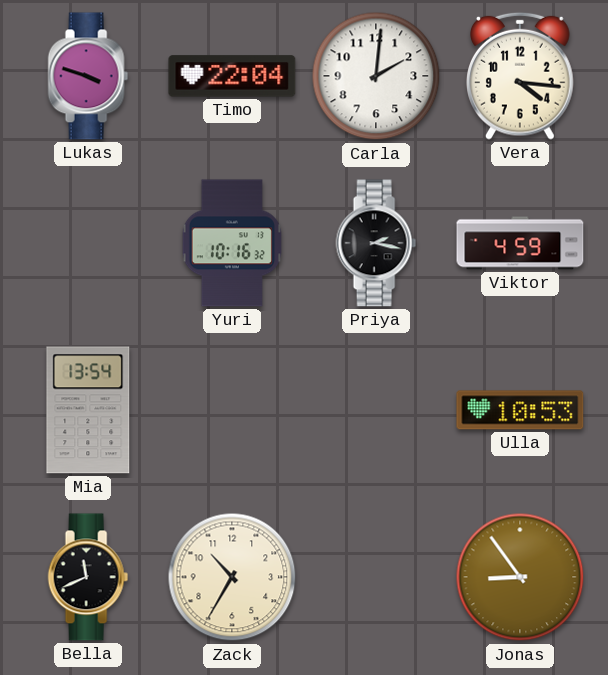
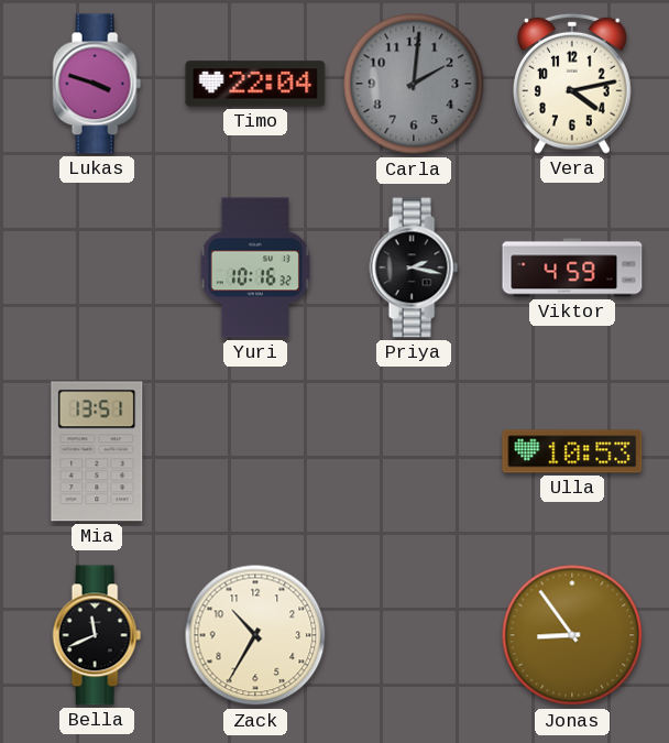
Carla dial: white -> grey
Vera: 4:16 -> 4:13
Mia: 13:54 -> 13:51
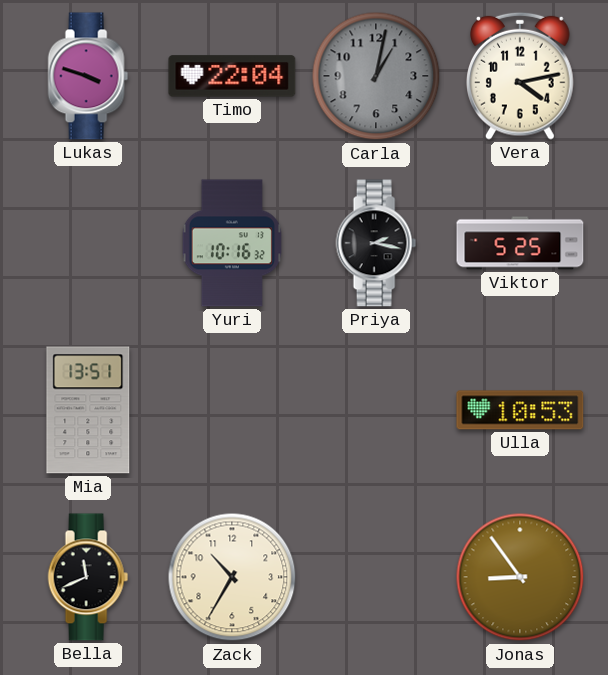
Carla: 2:01 -> 1:02
Viktor: 4:59 -> 5:25
